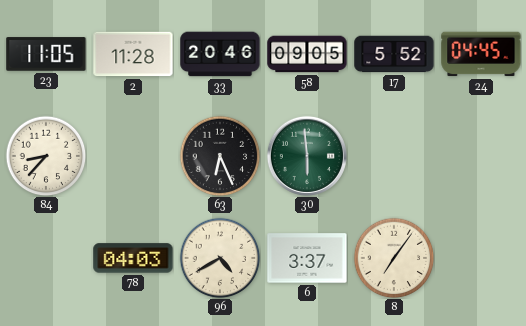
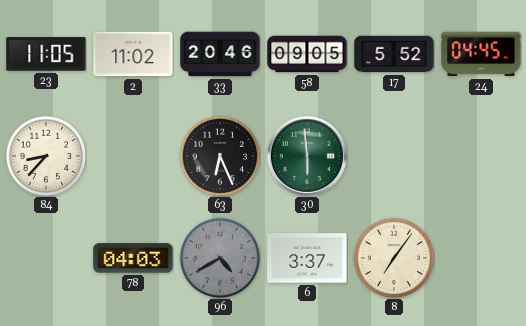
2: 11:28 -> 11:02
96 dial: cream -> grey
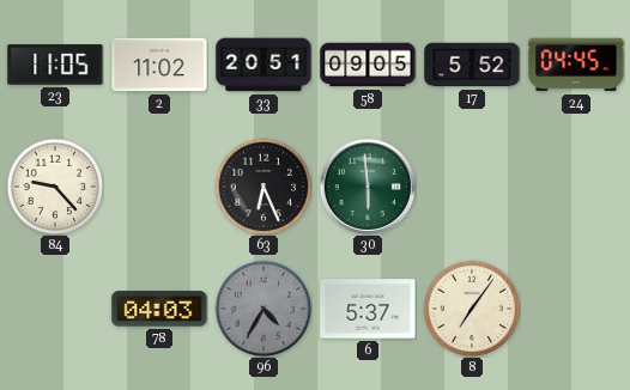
33: 20:46 -> 20:51
84: 8:37 -> 9:23
96: 4:40 -> 4:35
6: 3:37 -> 5:37
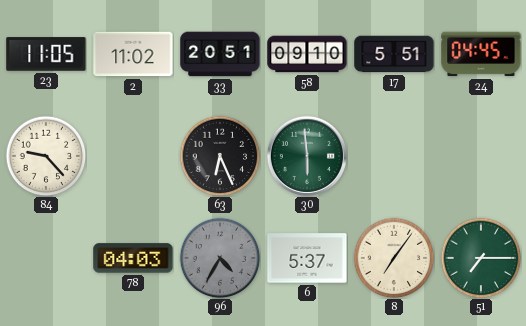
58: 09:05 -> 09:10
17: 5:52 -> 5:51
51: none -> 7:15
